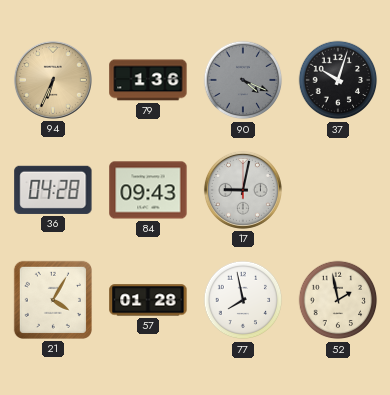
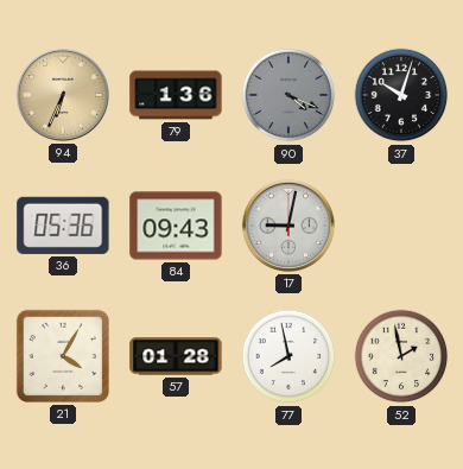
36: 04:28 -> 05:36
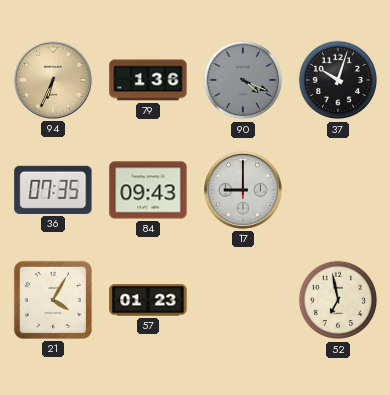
36: 05:36 -> 07:35
17: 9:02 -> 9:00
57: 01:28 -> 01:23
77: 7:58 -> none
52: 1:58 -> 6:58
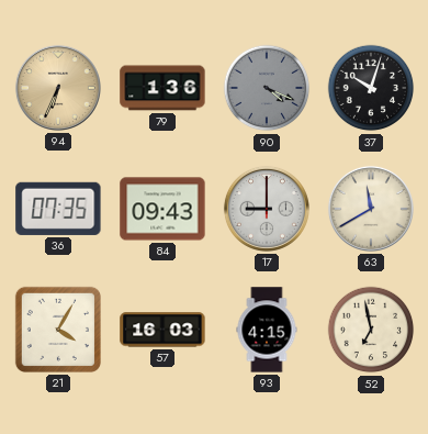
63: none -> 11:40
57: 01:23 -> 16:03
93: none -> 4:15
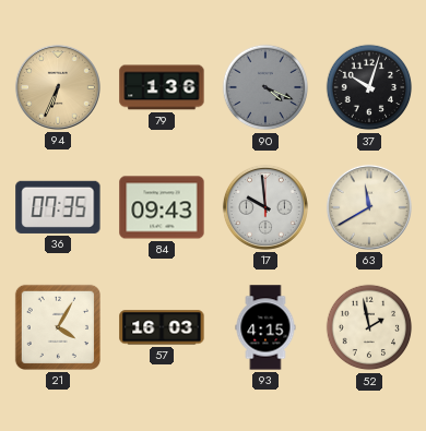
17: 9:00 -> 9:59
52: 6:58 -> 1:58
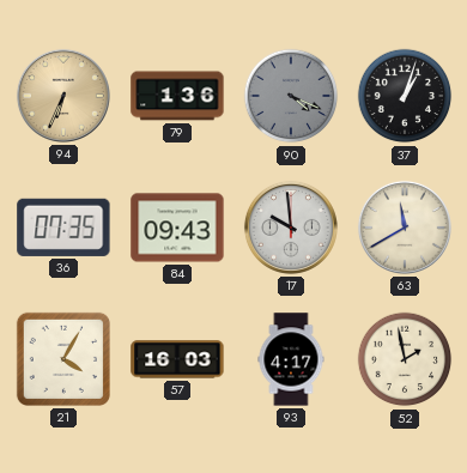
37: 10:03 -> 1:03
93: 4:15 -> 4:17
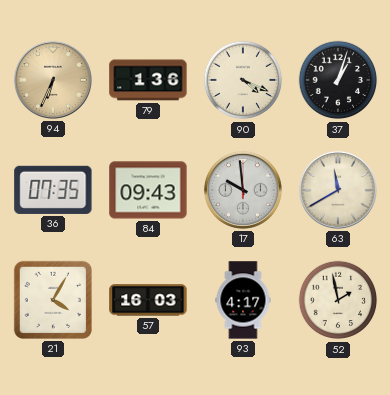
90 dial: grey -> cream
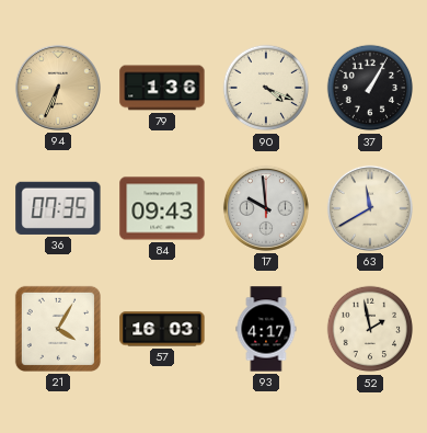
37: 1:03 -> 1:05
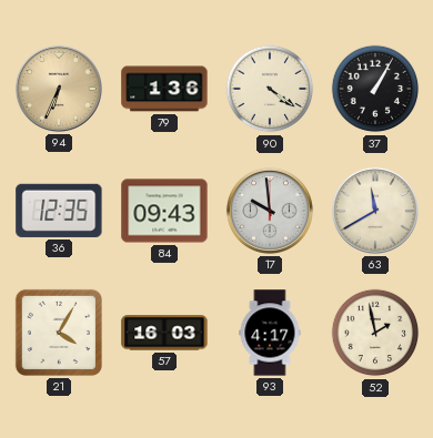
90: 4:19 -> 4:21
36: 07:35 -> 12:35
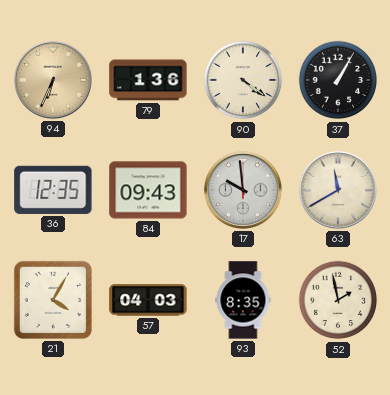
57: 16:03 -> 04:03
93: 4:17 -> 8:35
